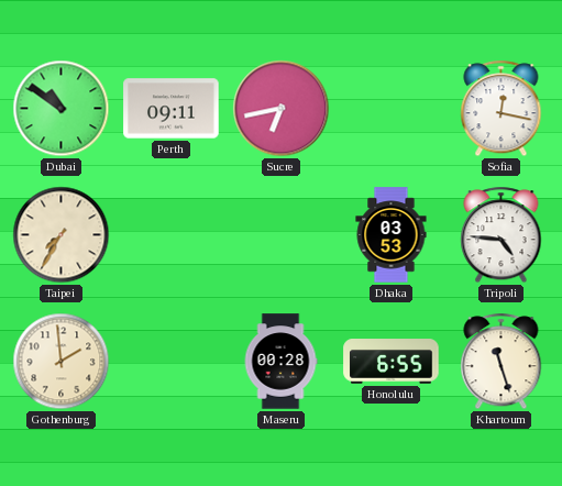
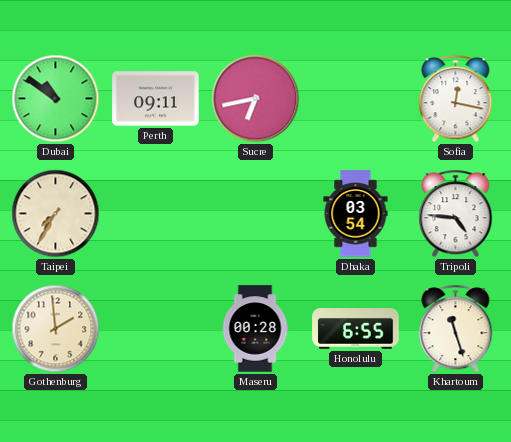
Dhaka: 03:53 -> 03:54
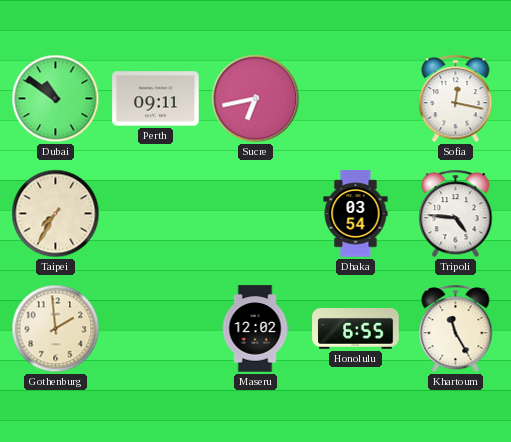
Maseru: 00:28 -> 12:02
Khartoum: 11:27 -> 11:25
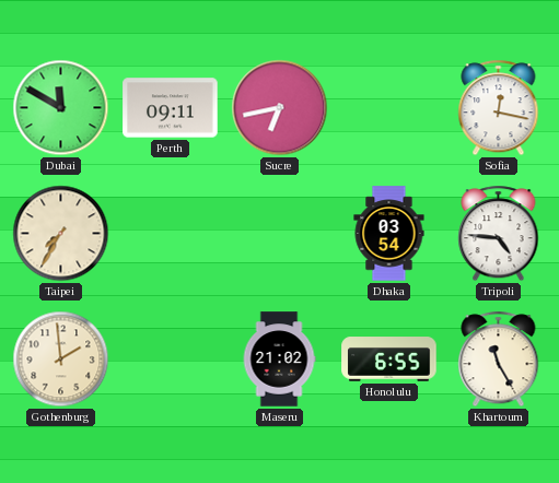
Dubai: 10:51 -> 11:50
Maseru: 12:02 -> 21:02
